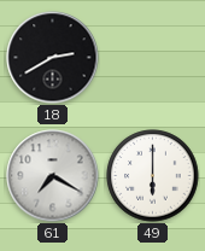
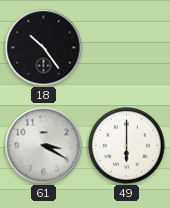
18: 2:40 -> 10:24
61: 7:20 -> 3:20
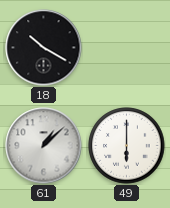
18: 10:24 -> 10:20
61: 3:20 -> 1:08
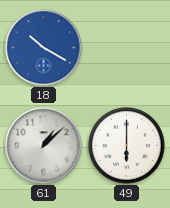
18 dial: black -> blue
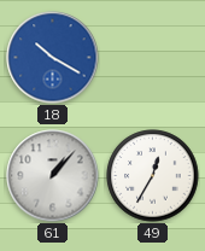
61: 1:08 -> 1:07
49: 6:00 -> 12:35
